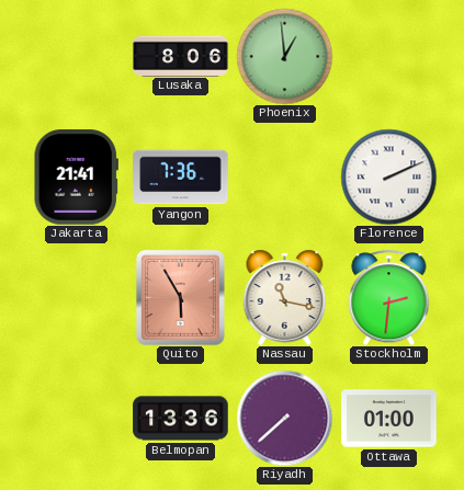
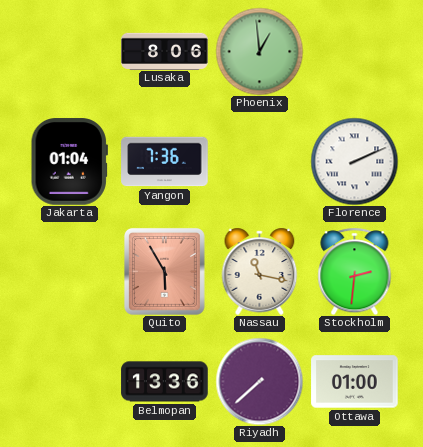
Jakarta: 21:41 -> 01:04
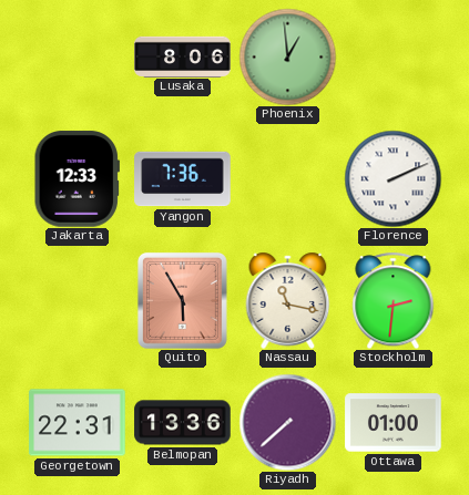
Jakarta: 01:04 -> 12:33
Georgetown: none -> 22:31
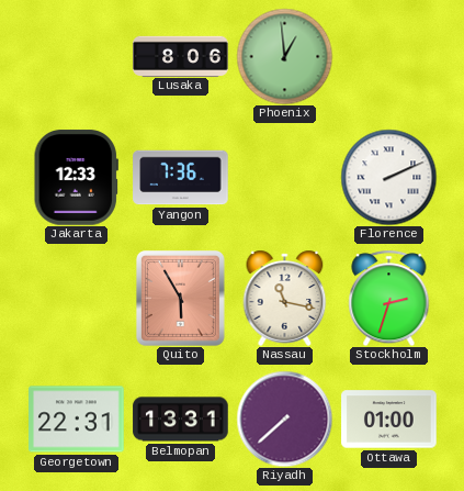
Stockholm: 2:31 -> 2:33
Belmopan: 13:36 -> 13:31
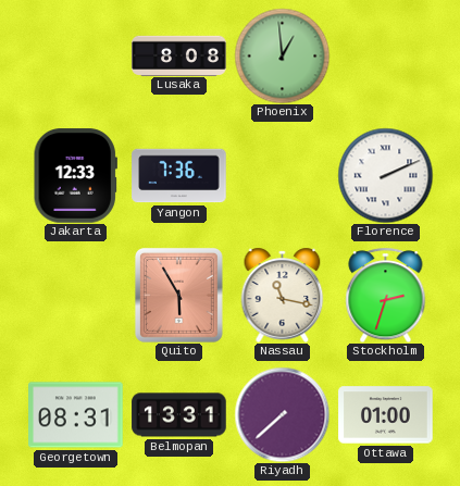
Lusaka: 8:06 -> 8:08
Georgetown: 22:31 -> 08:31
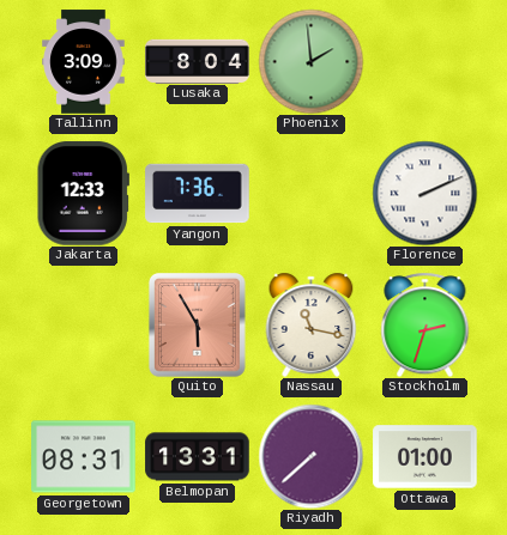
Tallinn: none -> 3:09
Lusaka: 8:08 -> 8:04
Phoenix: 12:59 -> 1:59
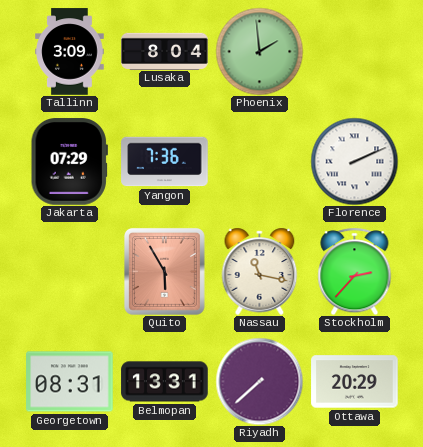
Jakarta: 12:33 -> 07:29
Stockholm: 2:33 -> 2:37
Ottawa: 01:00 -> 20:29
